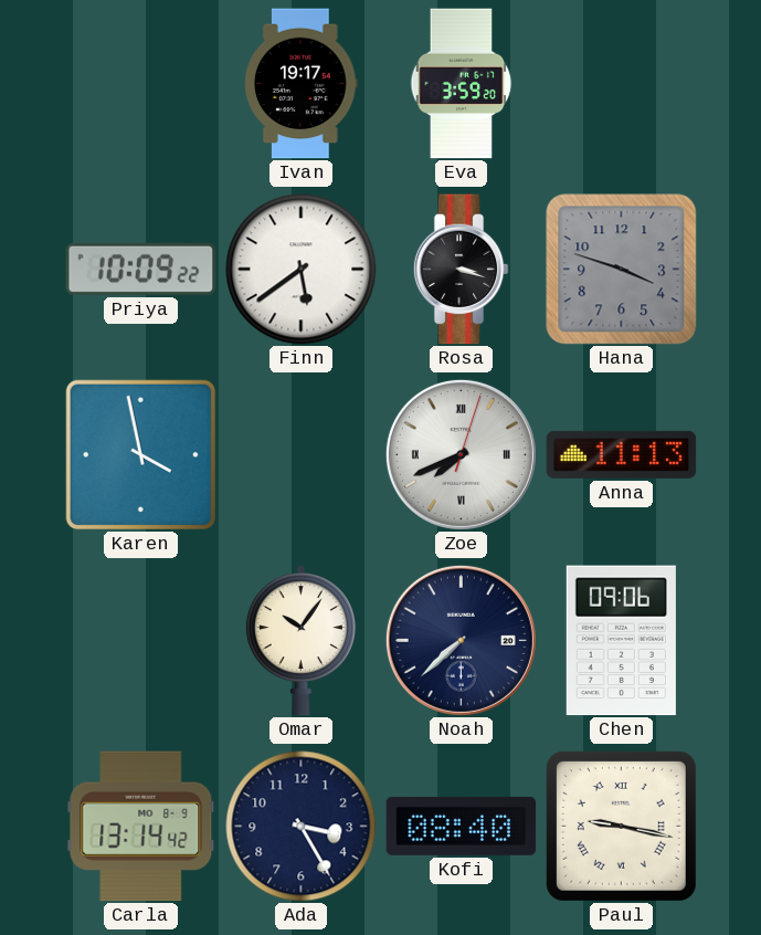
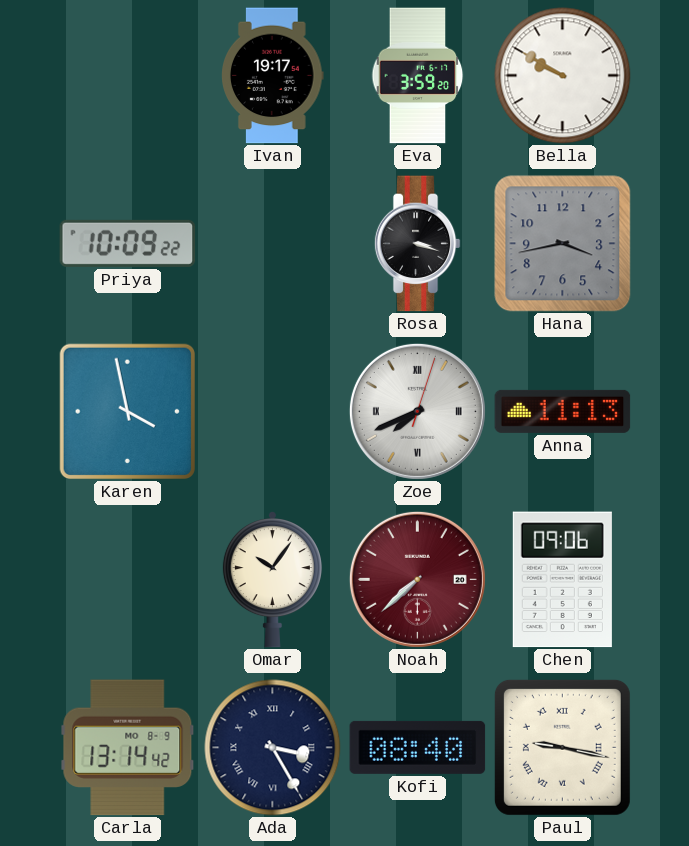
Bella: none -> 9:50
Finn: 5:39 -> none
Hana: 3:48 -> 3:43
Noah dial: navy -> burgundy
Ada numerals: Arabic -> Roman
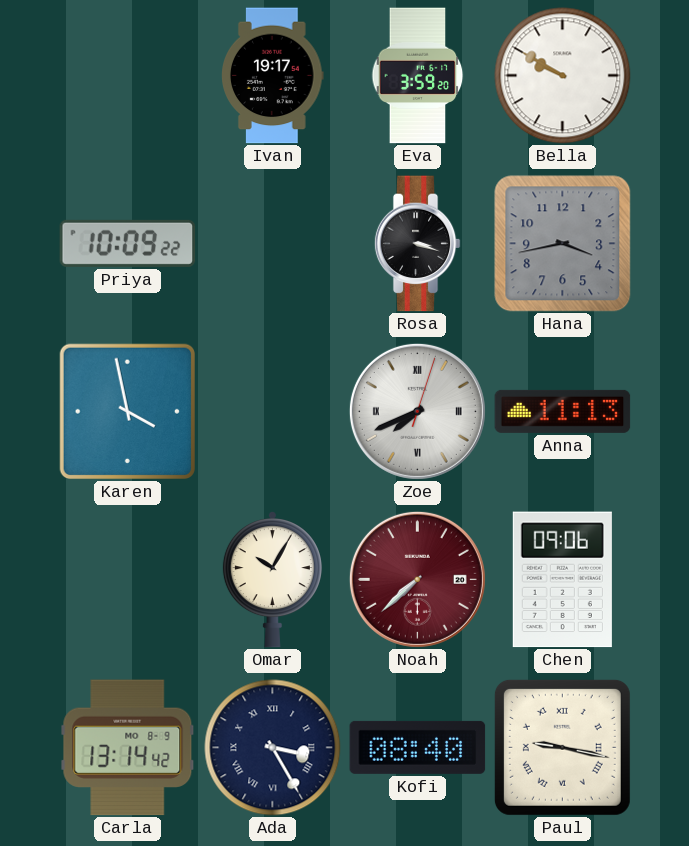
Omar: 10:06 -> 10:05
